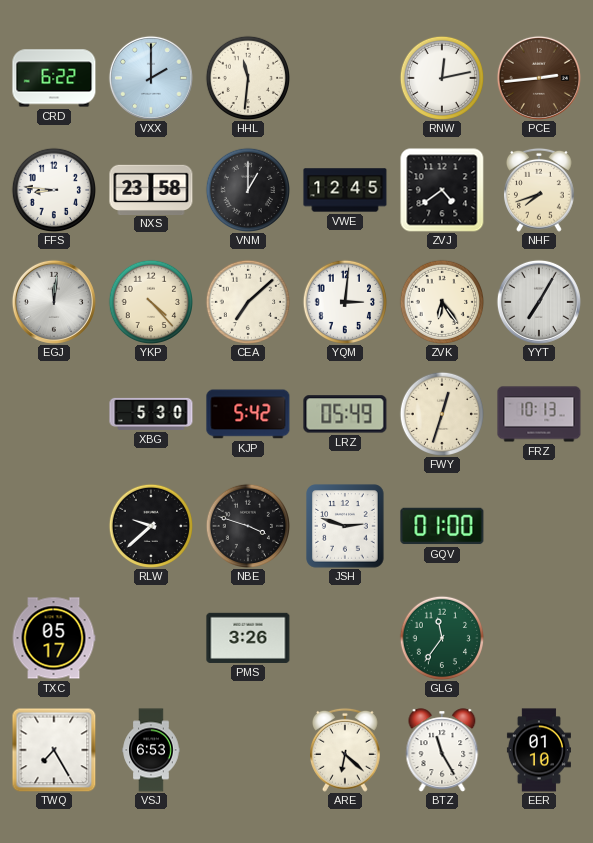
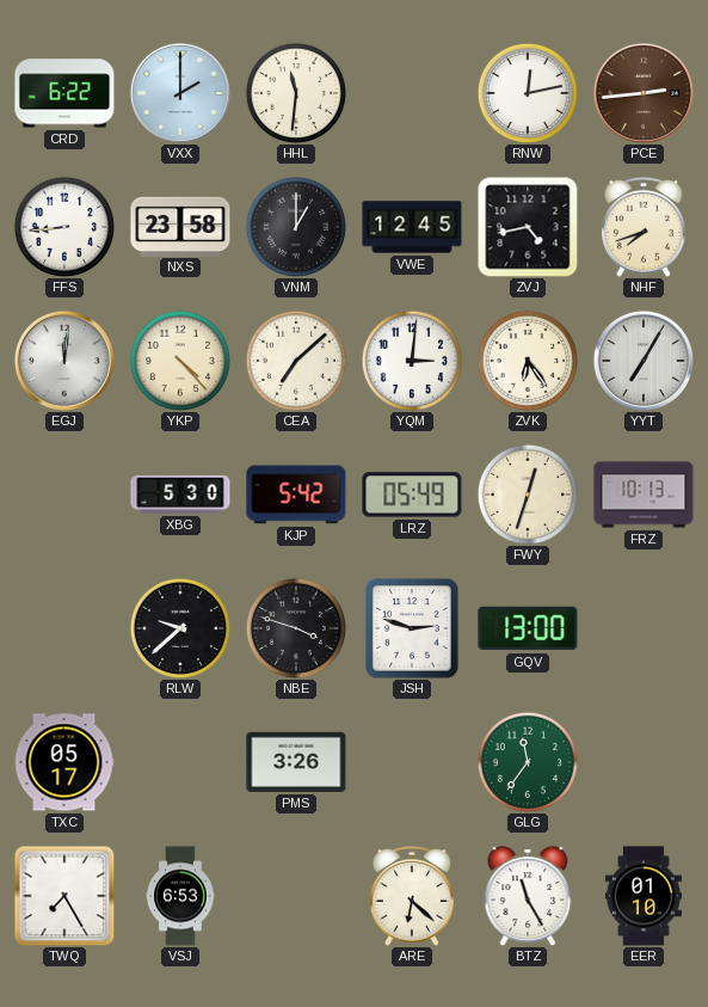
FFS: 8:46 -> 8:44
ZVJ: 4:39 -> 4:43
GQV: 01:00 -> 13:00
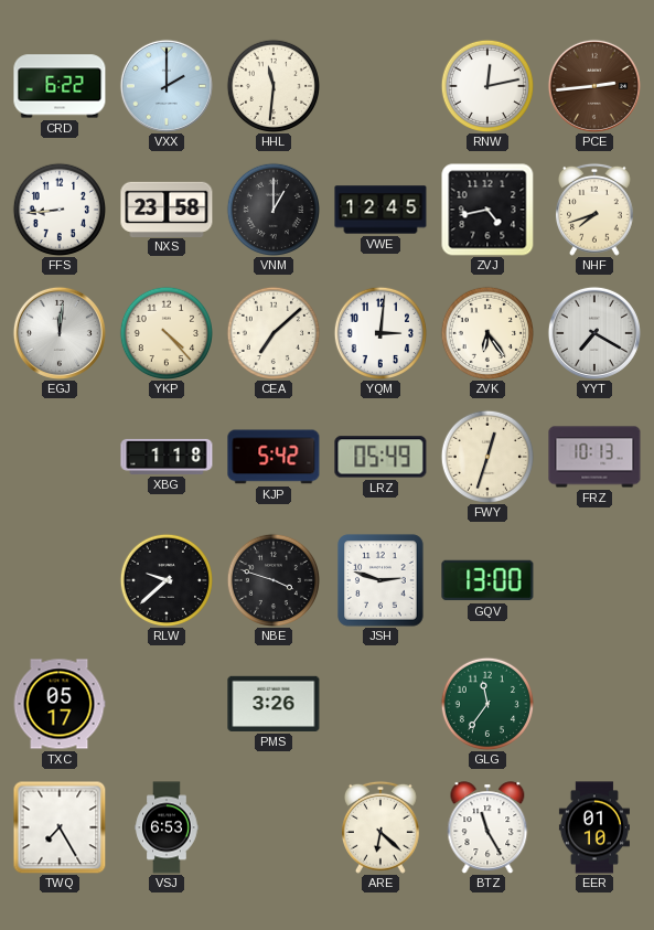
YYT: 7:05 -> 7:20
XBG: 5:30 -> 1:18
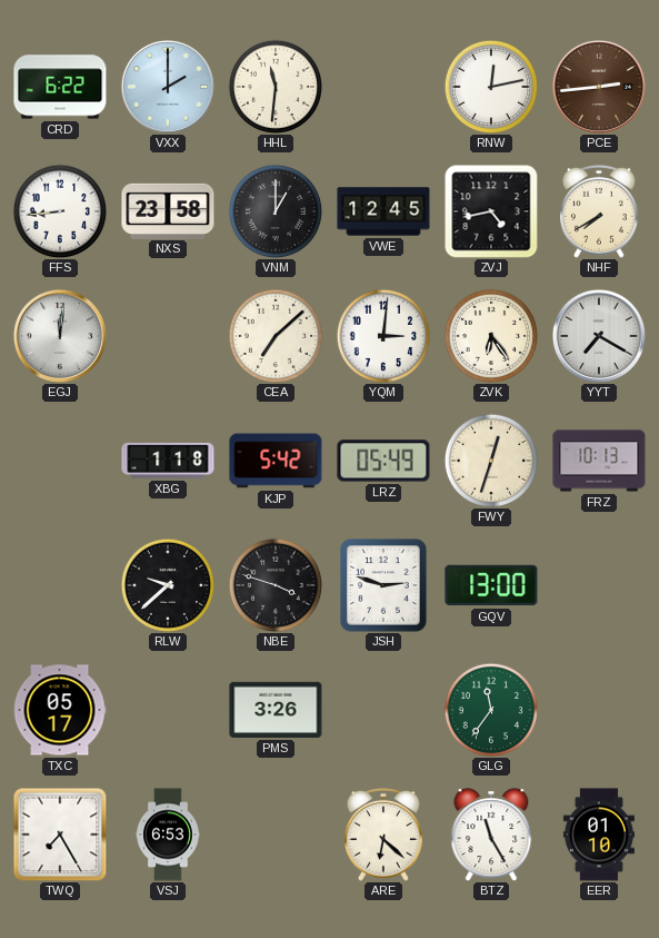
NHF: 7:42 -> 7:40
YKP: 4:23 -> none
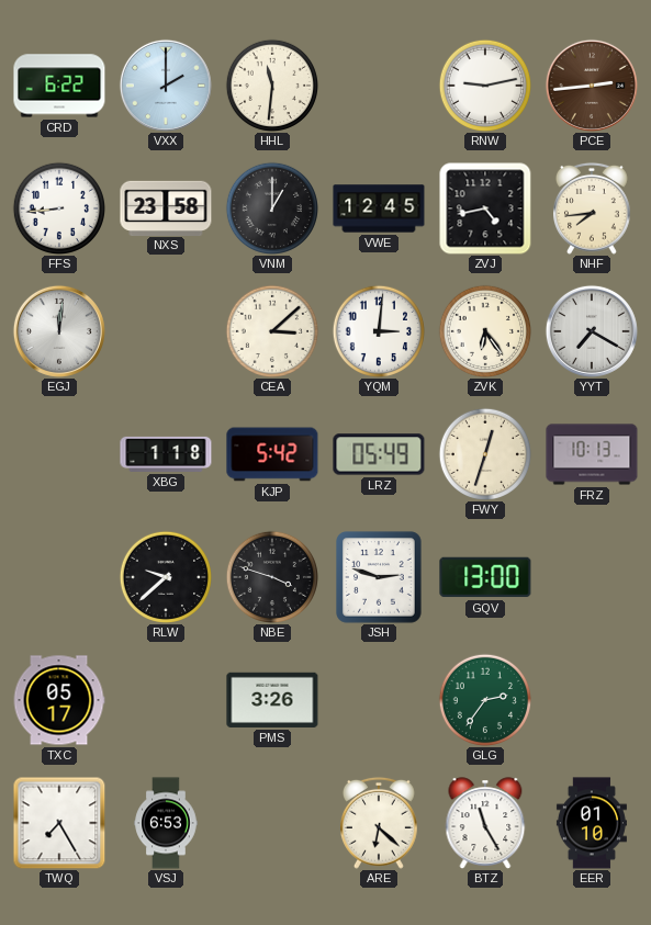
RNW: 12:13 -> 9:13
NHF: 7:40 -> 7:44
CEA: 7:08 -> 3:08
GLG: 11:36 -> 2:36
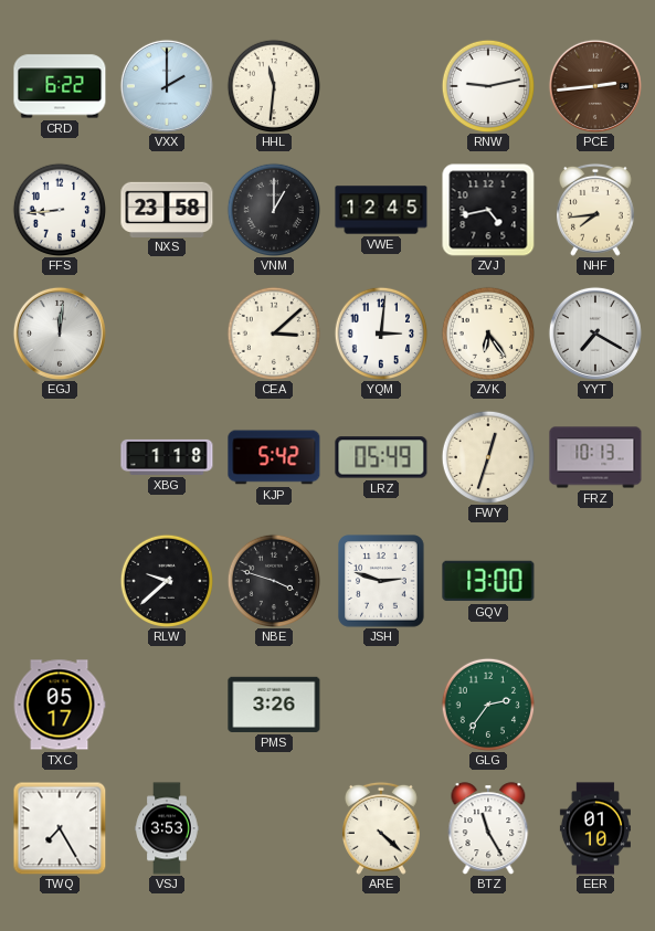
VSJ: 6:53 -> 3:53
ARE: 6:22 -> 4:22
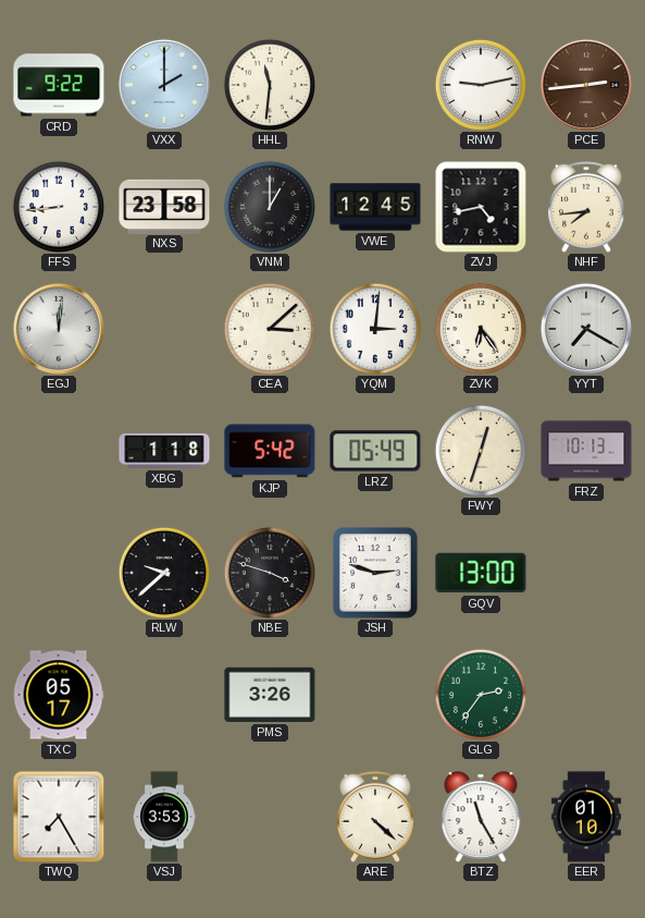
CRD: 6:22 -> 9:22
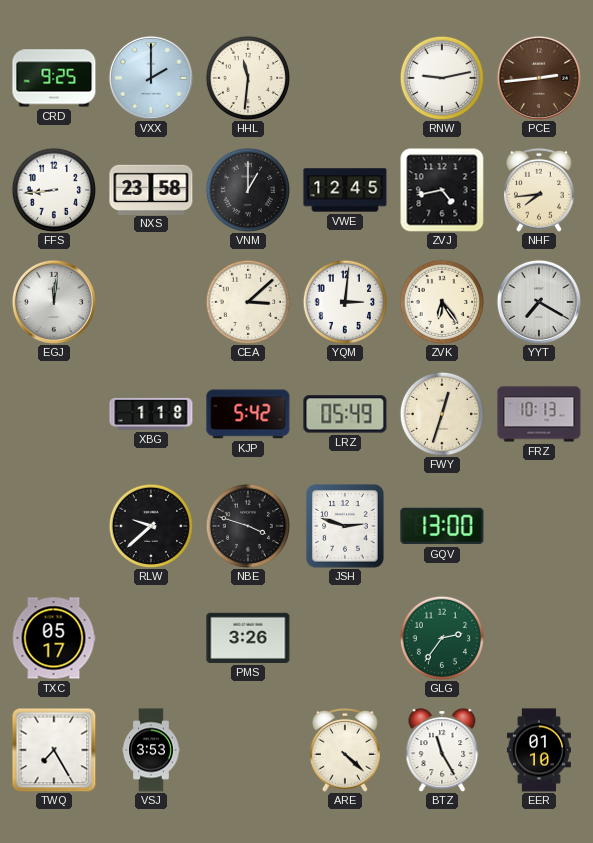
CRD: 9:22 -> 9:25
